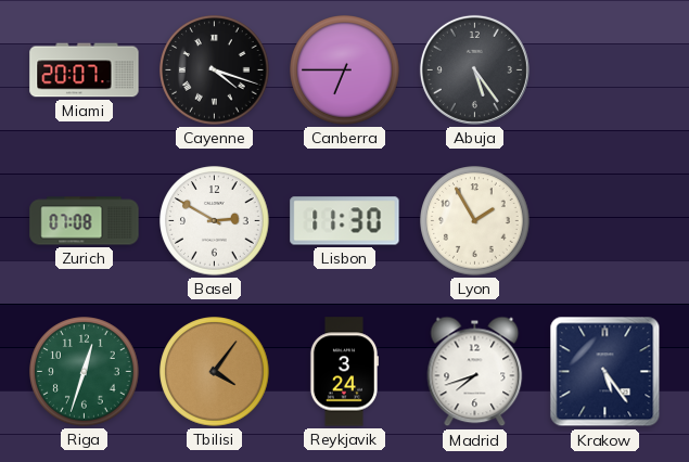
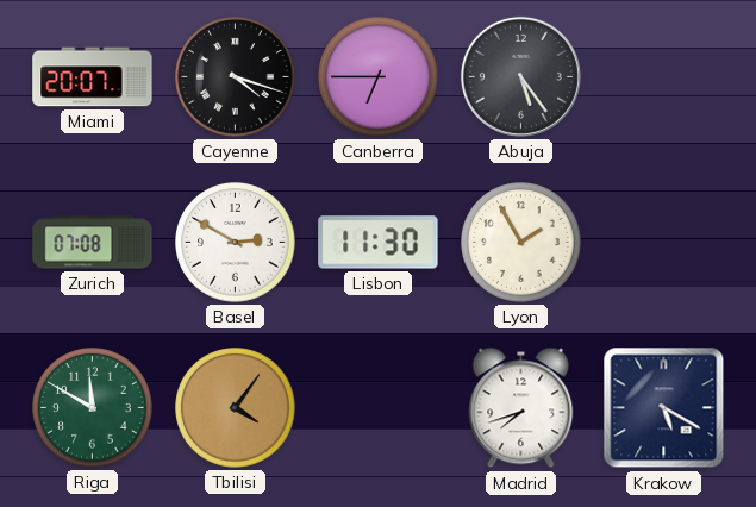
Riga: 12:33 -> 11:50
Reykjavik: 3:24 -> none
Krakow: 5:24 -> 5:20
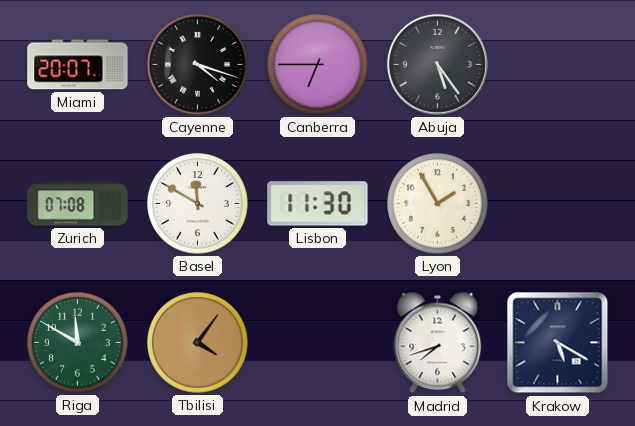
Basel: 2:50 -> 11:50
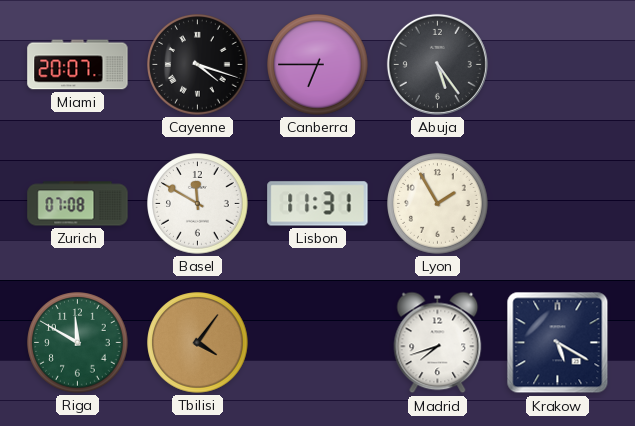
Lisbon: 11:30 -> 11:31
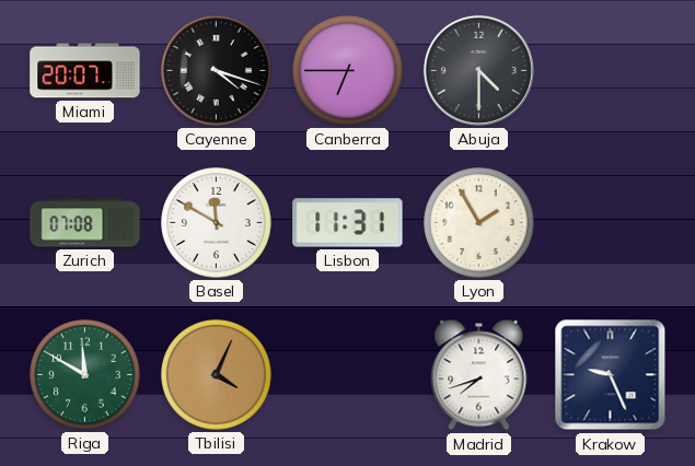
Abuja: 5:24 -> 4:30
Tbilisi: 4:06 -> 4:04
Krakow: 5:20 -> 9:26
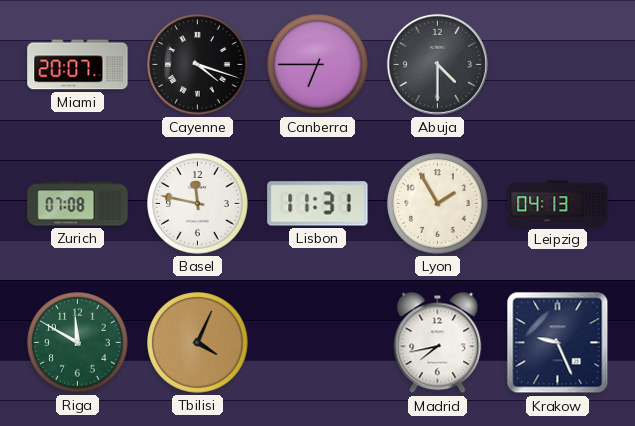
Basel: 11:50 -> 11:47
Leipzig: none -> 04:13
Madrid: 7:42 -> 7:43
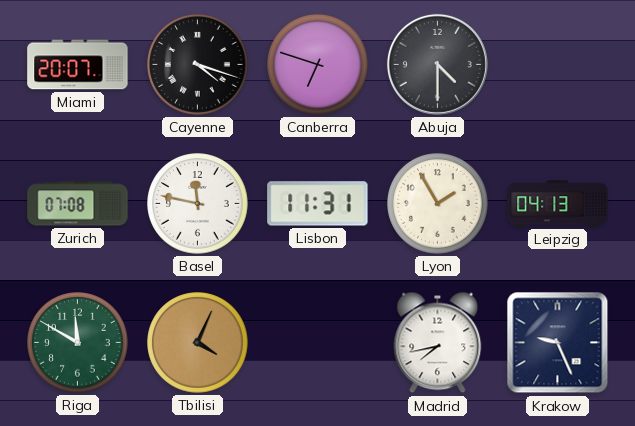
Canberra: 6:45 -> 6:48
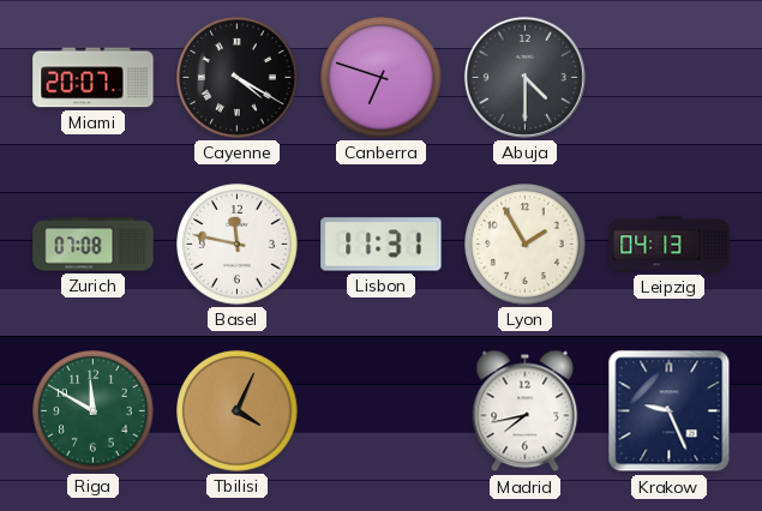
Cayenne: 4:18 -> 4:20
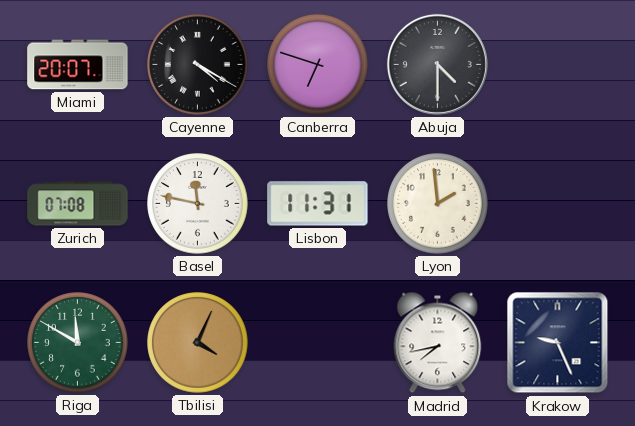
Lyon: 1:55 -> 1:59
Leipzig: 04:13 -> none
